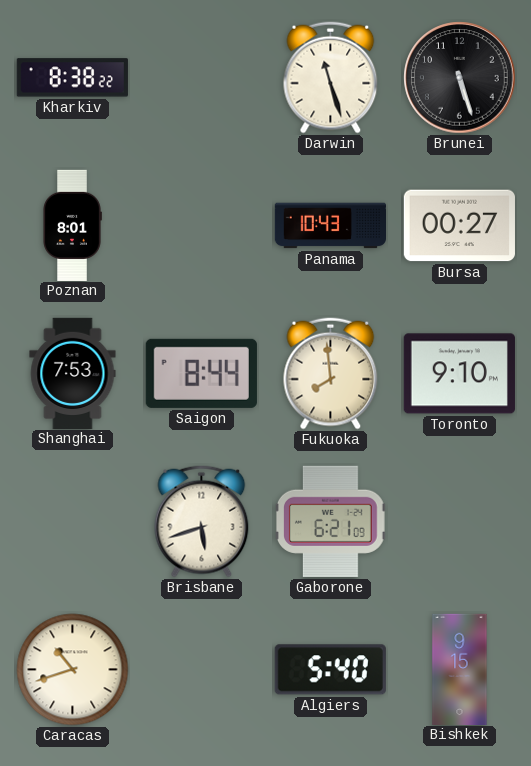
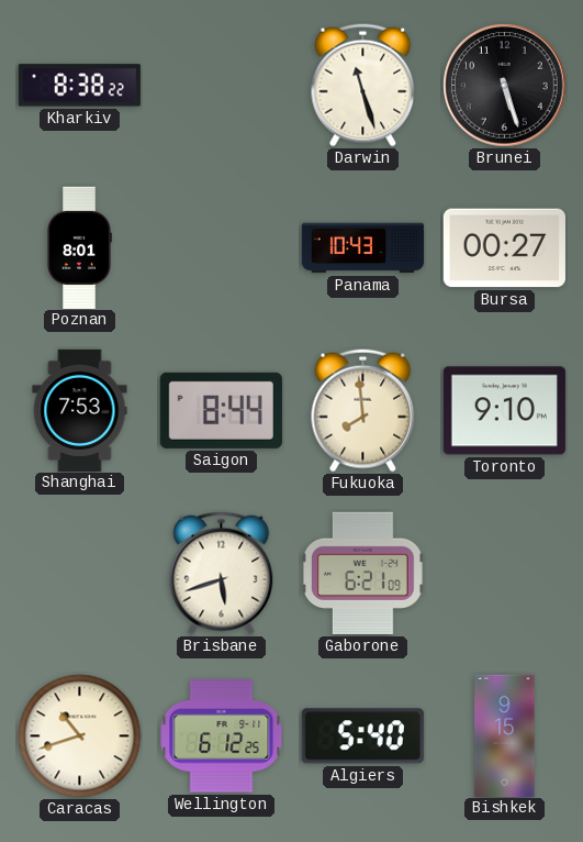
Wellington: none -> 6:12
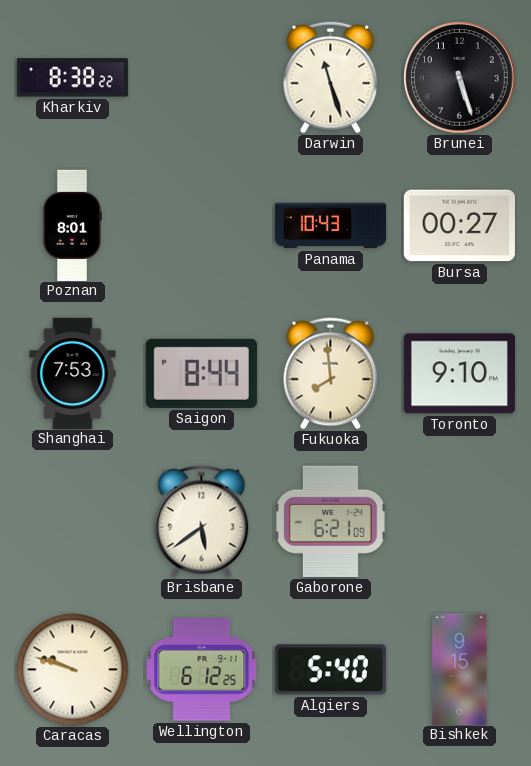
Brisbane: 5:42 -> 5:39
Caracas: 10:42 -> 9:48
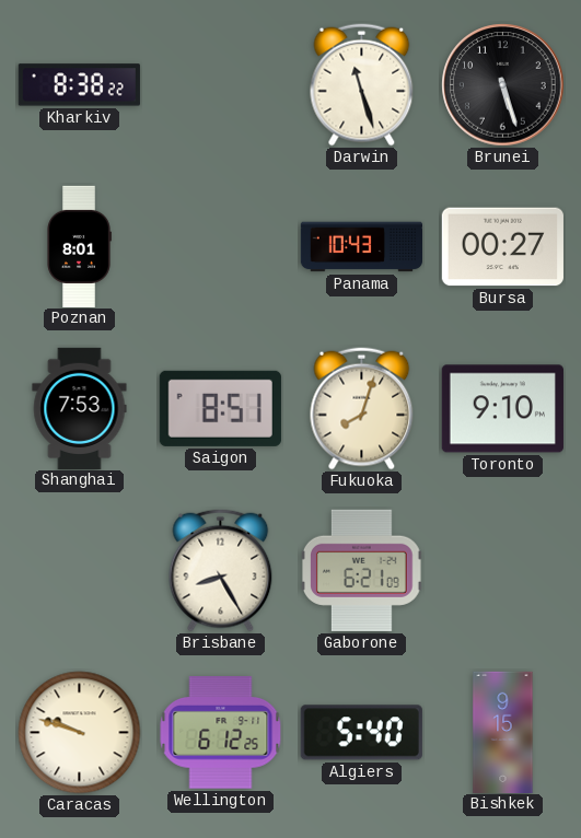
Saigon: 8:44 -> 8:51
Fukuoka: 7:59 -> 8:03
Brisbane: 5:39 -> 8:25
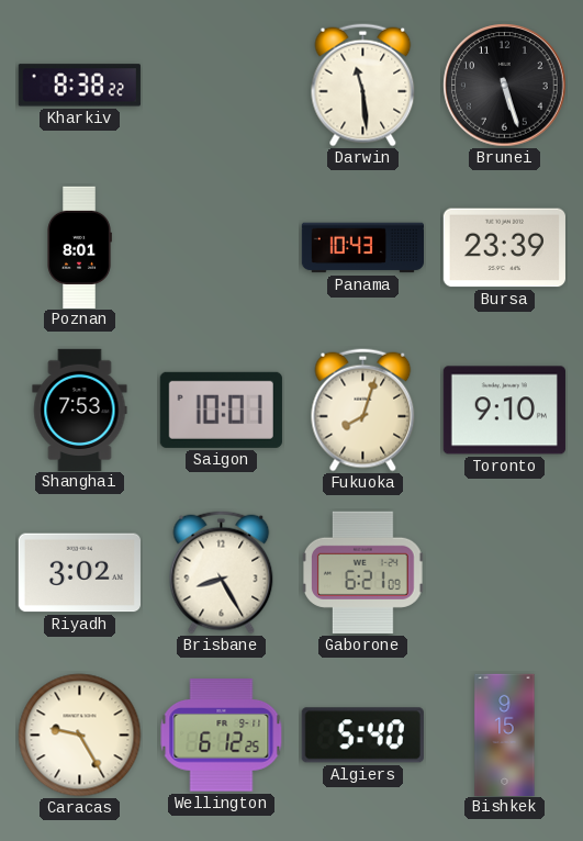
Darwin: 11:27 -> 11:29
Bursa: 00:27 -> 23:39
Saigon: 8:51 -> 10:01
Riyadh: none -> 3:02
Caracas: 9:48 -> 9:25
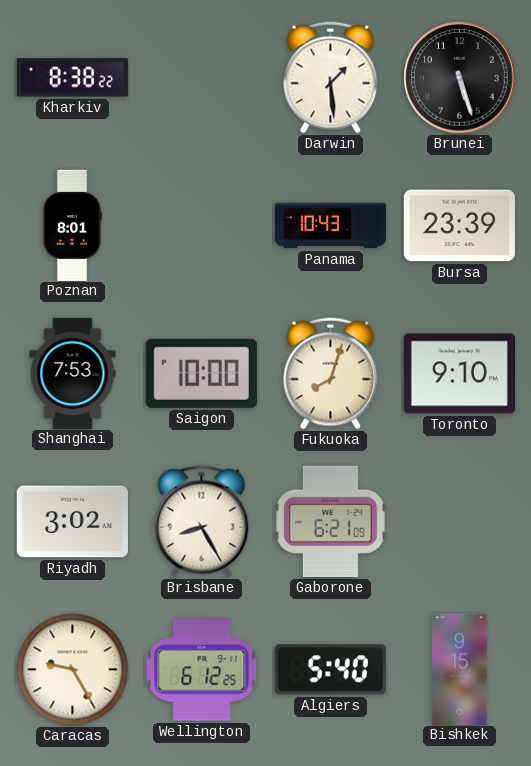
Darwin: 11:29 -> 1:29
Saigon: 10:01 -> 10:00
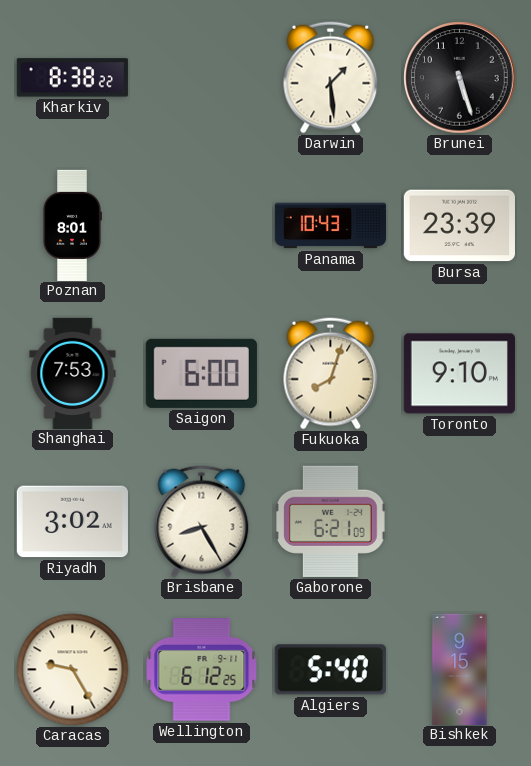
Saigon: 10:00 -> 6:00
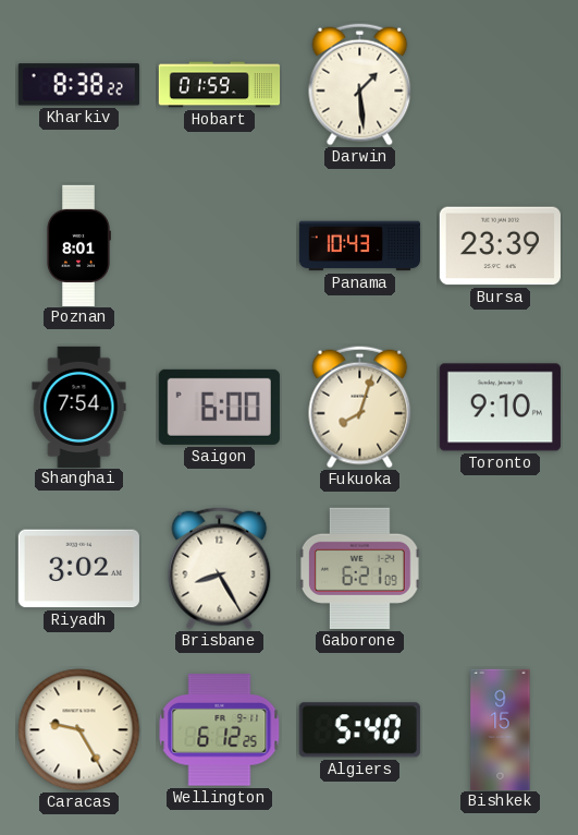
Hobart: none -> 01:59
Brunei: 5:27 -> none
Shanghai: 7:53 -> 7:54
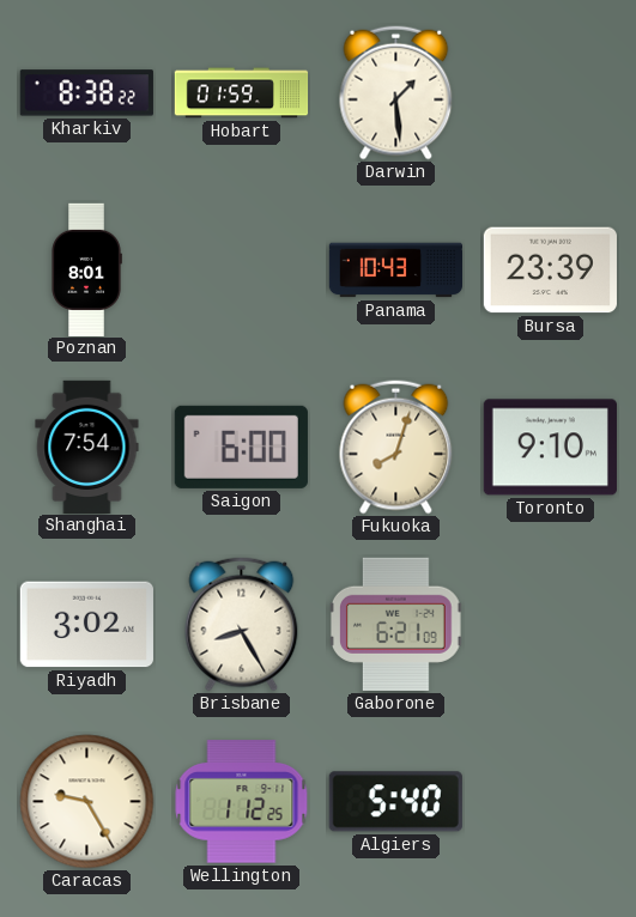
Wellington: 6:12 -> 1:12
Bishkek: 9:15 -> none
